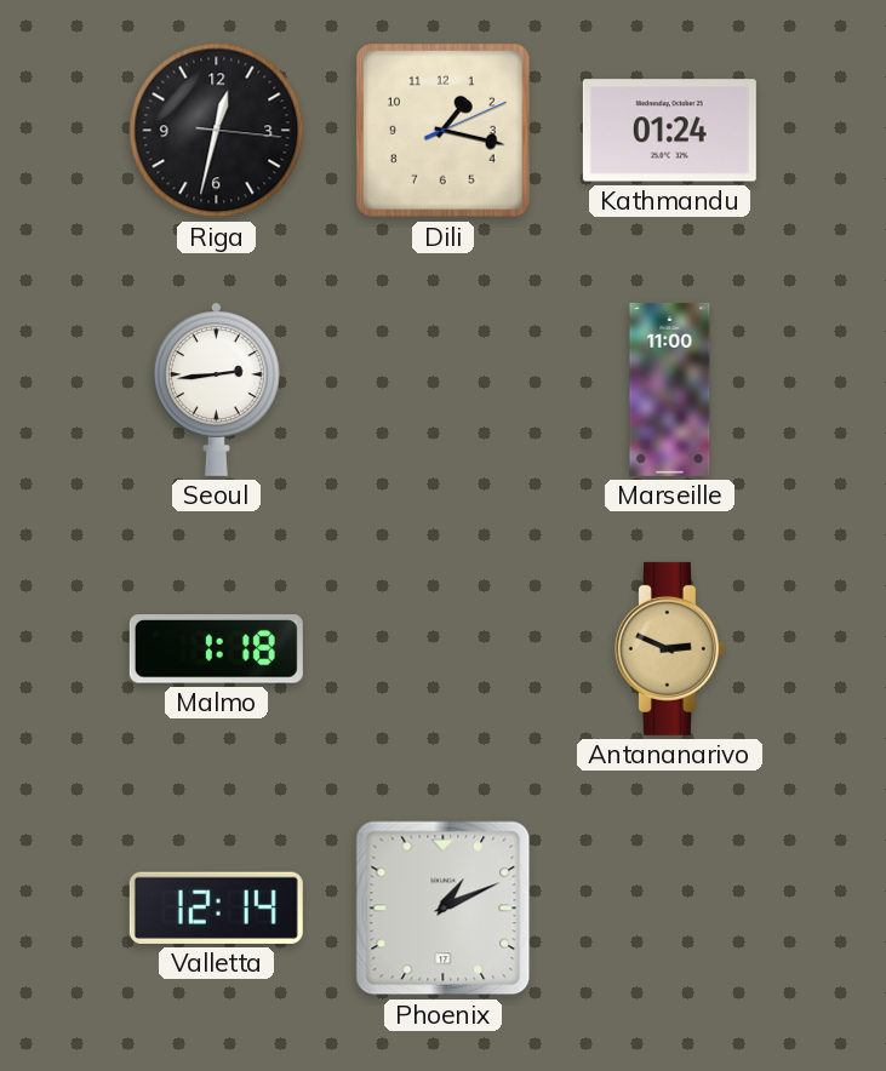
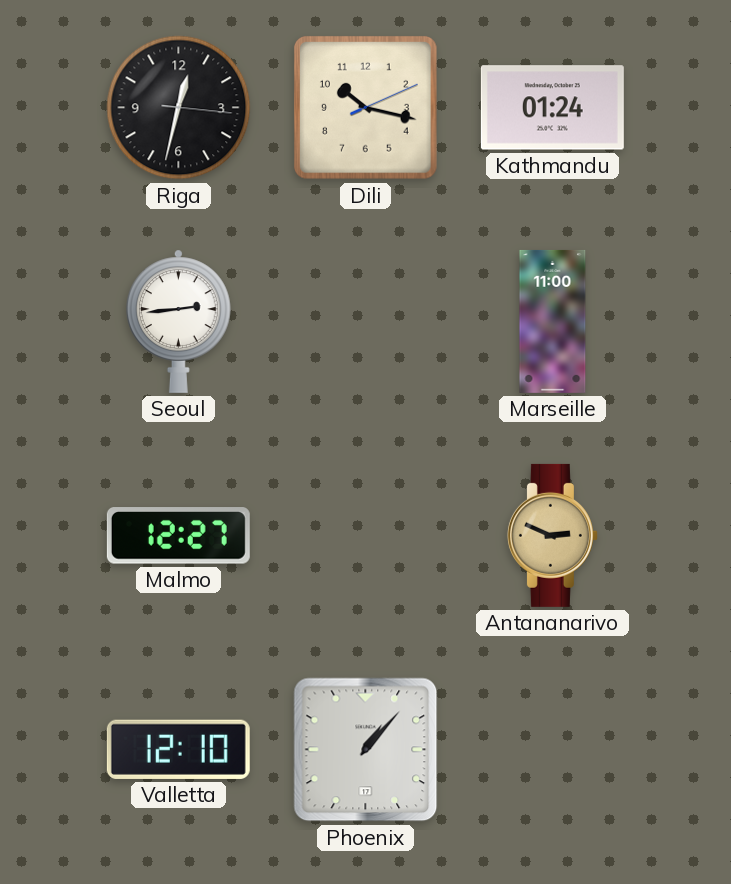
Dili: 1:17 -> 10:17
Malmo: 1:18 -> 12:27
Valletta: 12:14 -> 12:10
Phoenix: 1:11 -> 1:07
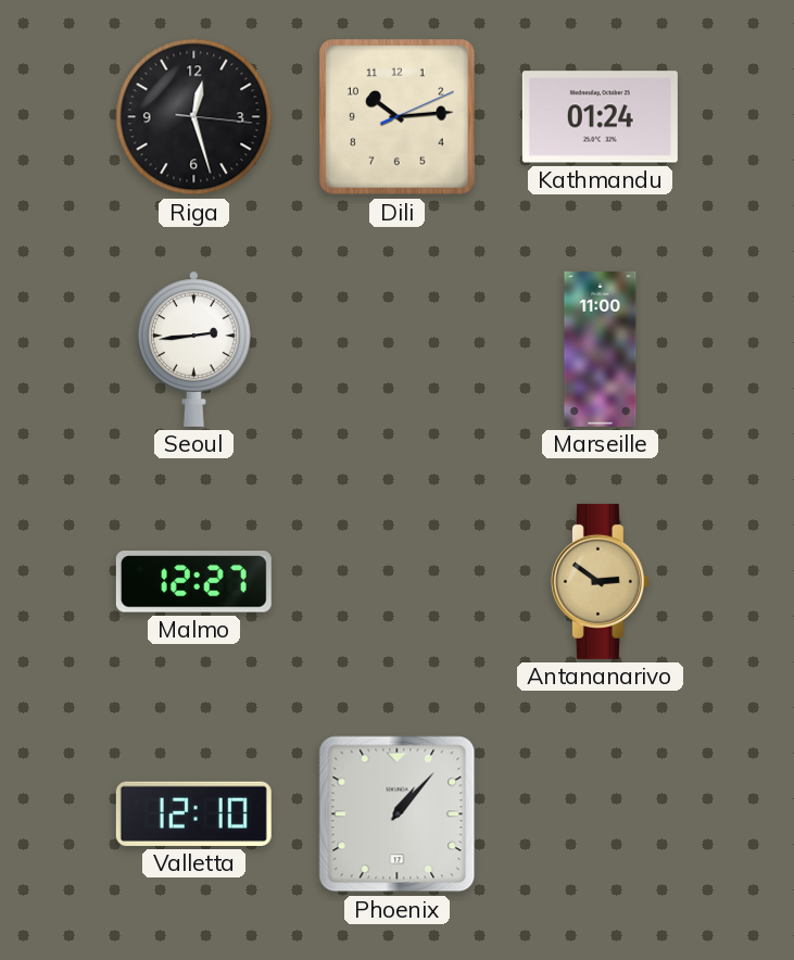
Riga: 12:32 -> 12:27
Dili: 10:17 -> 10:14
Antananarivo: 2:49 -> 2:51
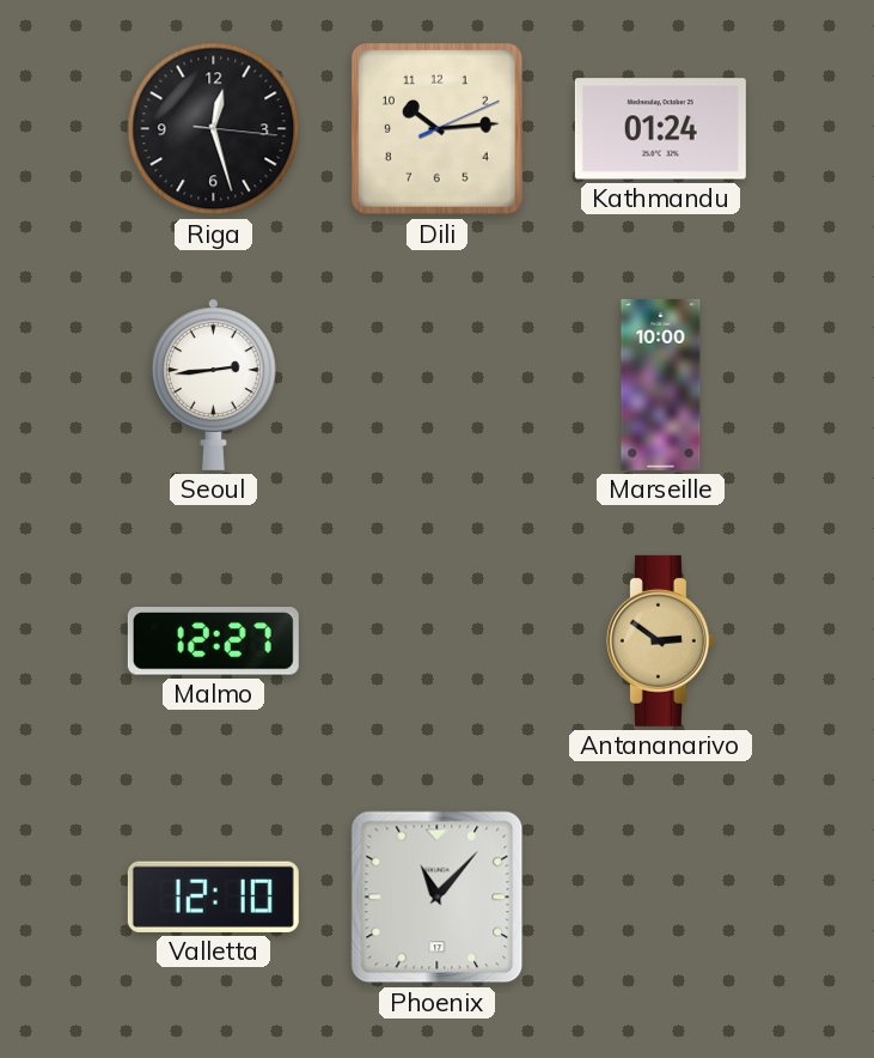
Marseille: 11:00 -> 10:00
Phoenix: 1:07 -> 11:07
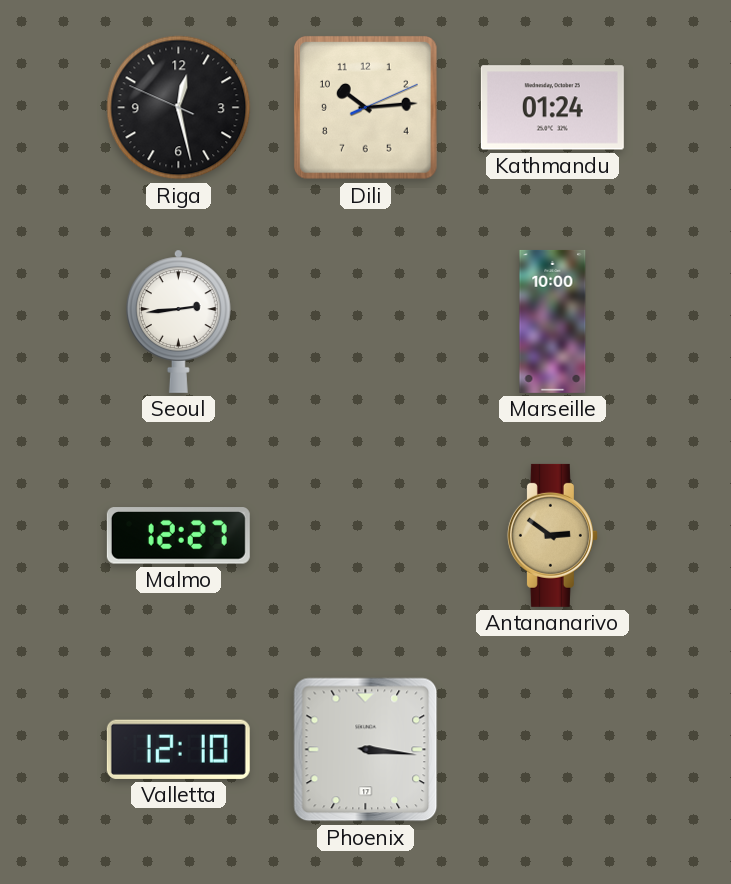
Riga: 12:27:16 -> 12:27:49
Phoenix: 11:07 -> 3:16
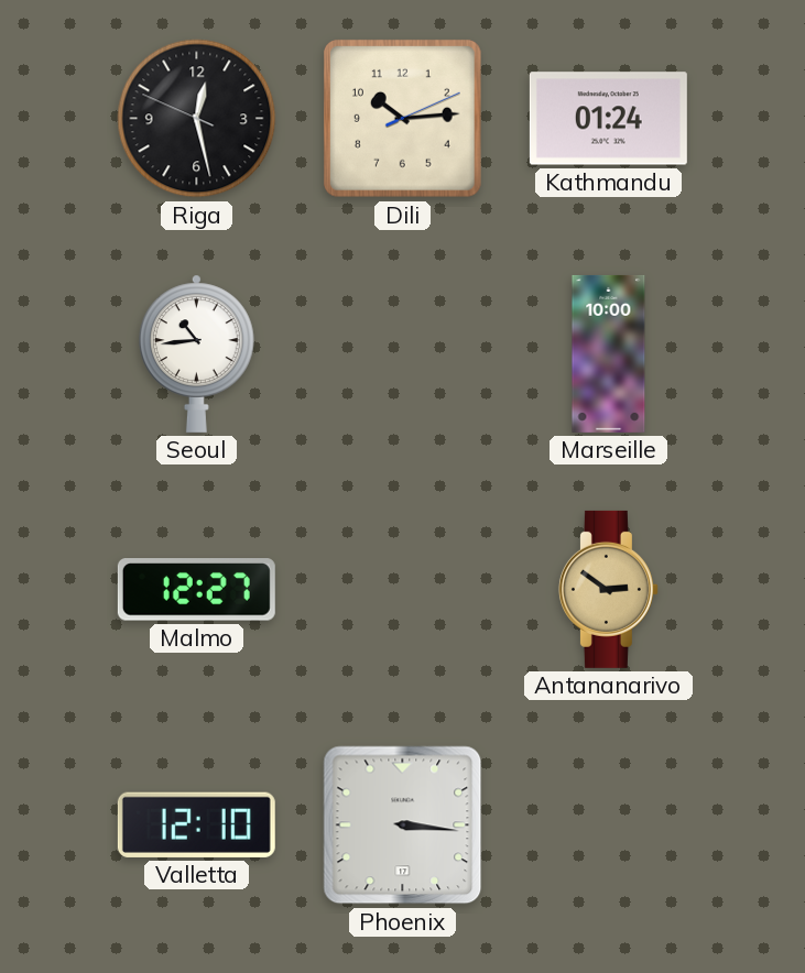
Seoul: 2:44 -> 10:44
